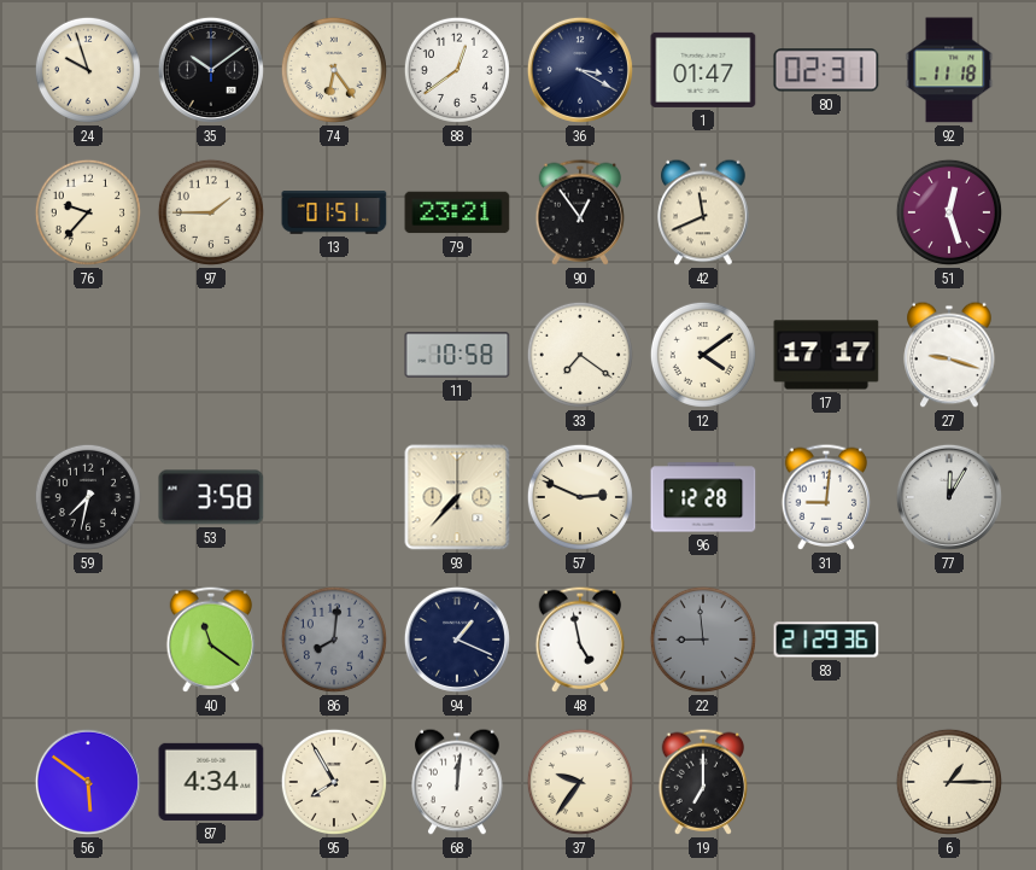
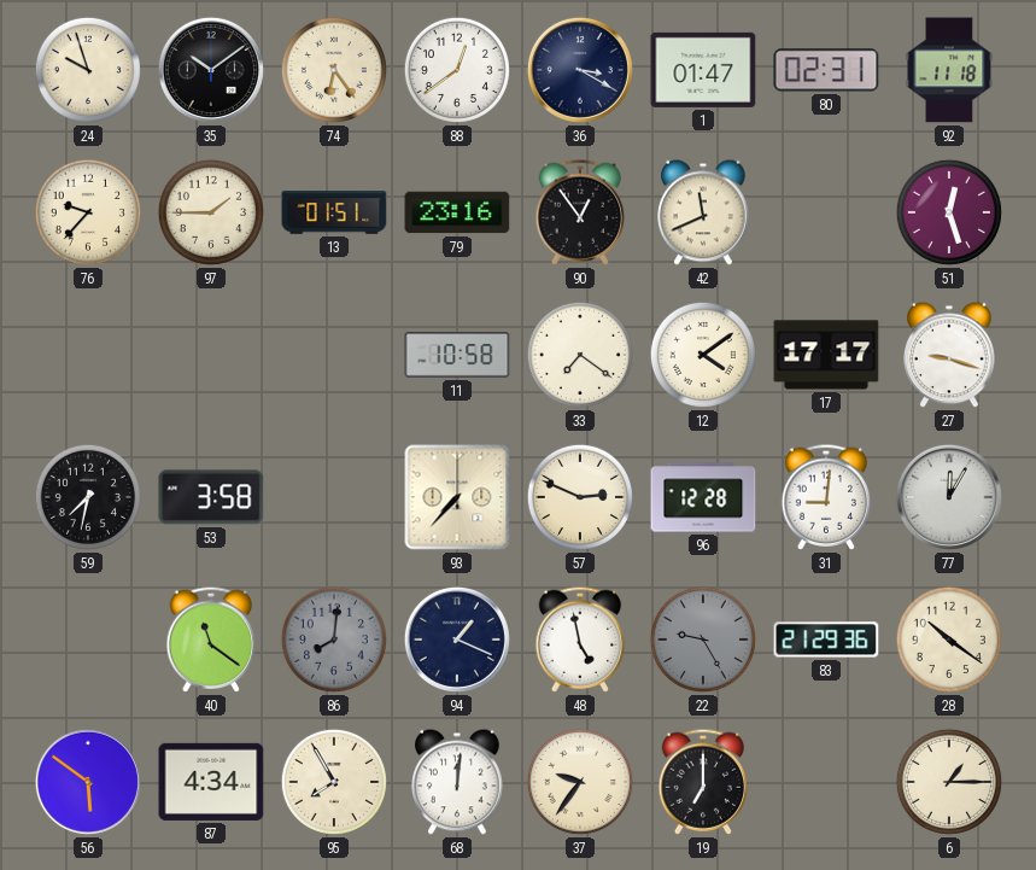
79: 23:21 -> 23:16
22: 8:59 -> 9:25
28: none -> 10:21
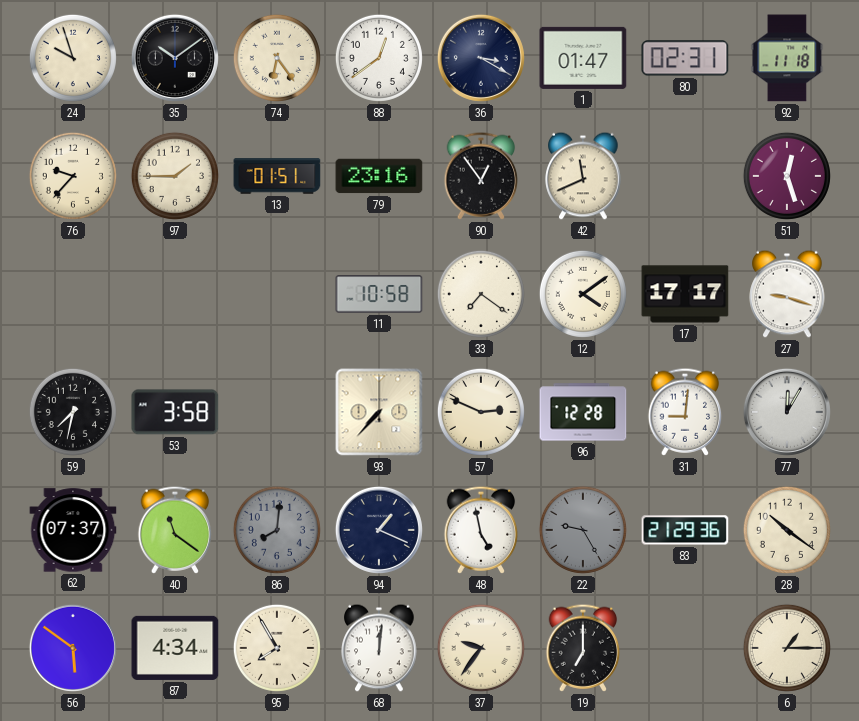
62: none -> 07:37
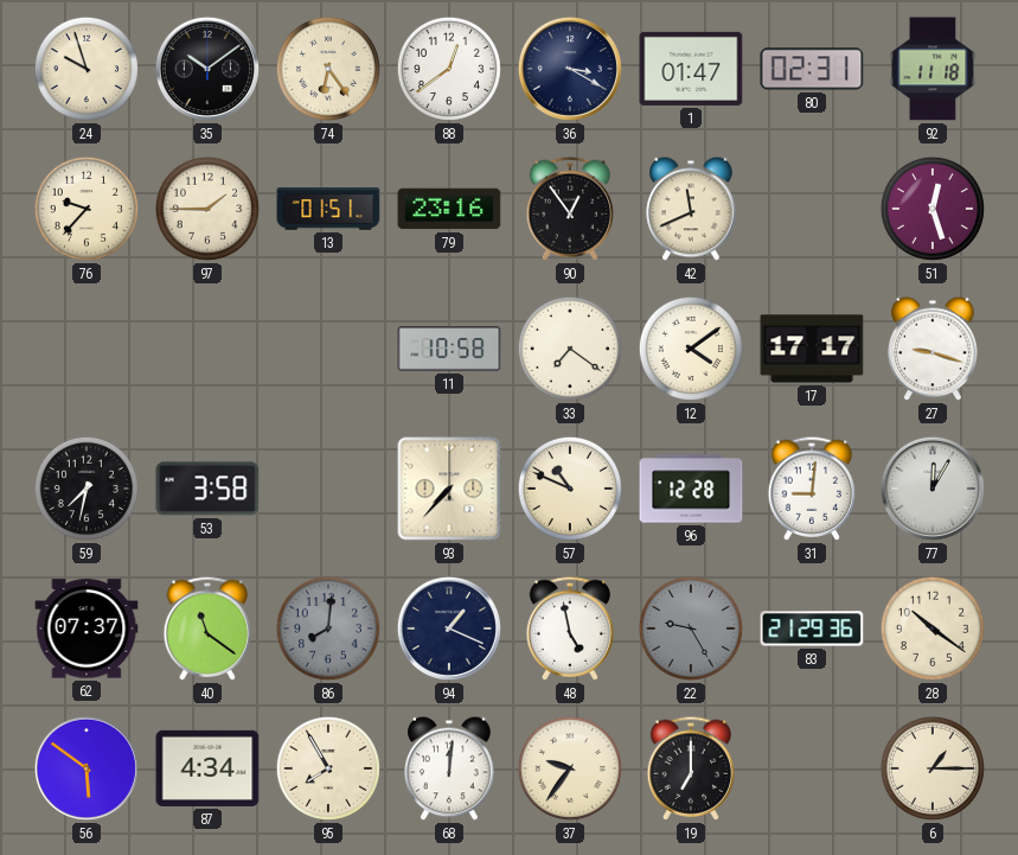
57: 2:49 -> 10:49
